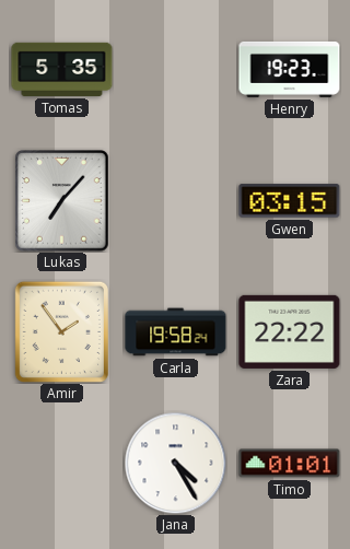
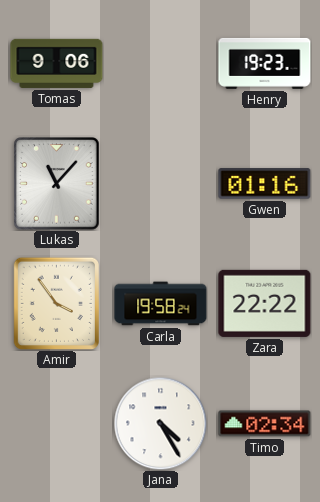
Tomas: 5:35 -> 9:06
Lukas: 7:07 -> 11:07
Gwen: 03:15 -> 01:16
Amir: 1:54 -> 3:54
Timo: 01:01 -> 02:34
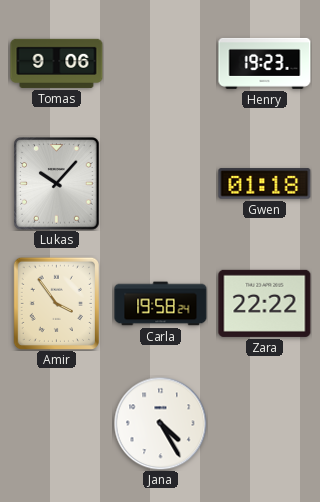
Lukas: 11:07 -> 10:07
Gwen: 01:16 -> 01:18
Timo: 02:34 -> none
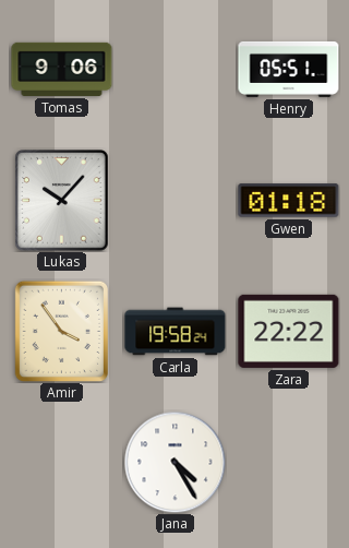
Henry: 19:23 -> 05:51
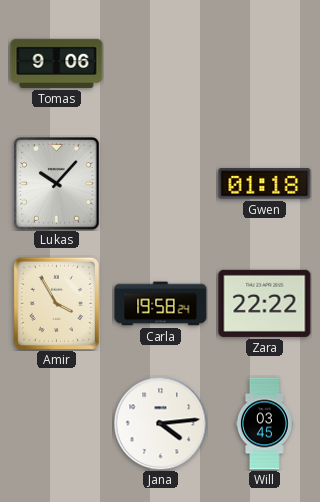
Henry: 05:51 -> none
Amir: 3:54 -> 3:55
Jana: 4:25 -> 4:14
Will: none -> 03:45
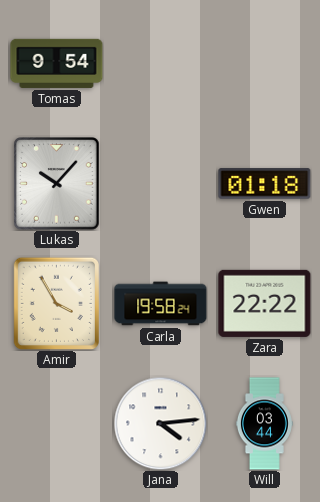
Tomas: 9:06 -> 9:54
Will: 03:45 -> 03:44
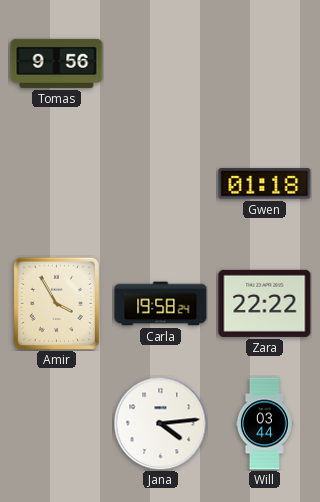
Tomas: 9:54 -> 9:56
Lukas: 10:07 -> none
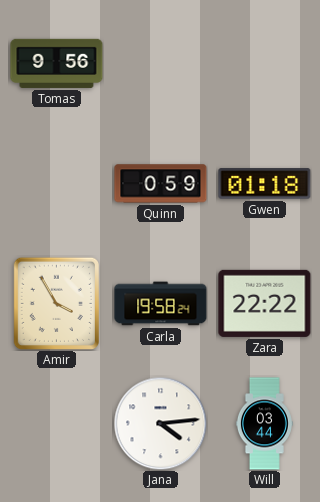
Quinn: none -> 0:59
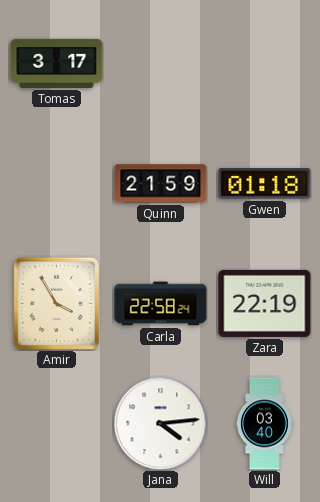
Tomas: 9:56 -> 3:17
Quinn: 0:59 -> 21:59
Carla: 19:58 -> 22:58
Zara: 22:22 -> 22:19
Will: 03:44 -> 03:40
